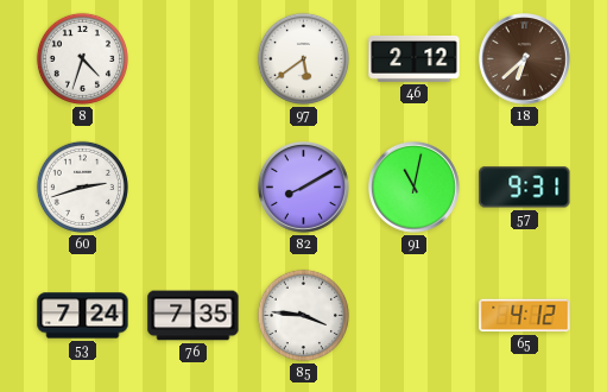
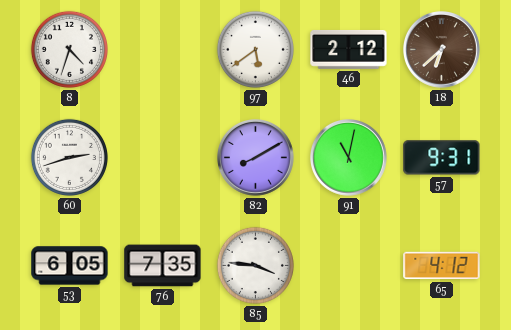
53: 7:24 -> 6:05
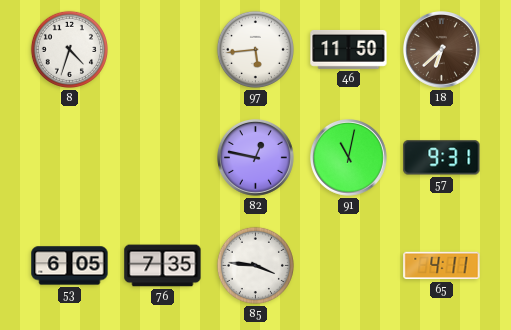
97: 5:39 -> 5:44
46: 2:12 -> 11:50
60: 2:42 -> none
82: 8:10 -> 12:47
65: 4:12 -> 4:11
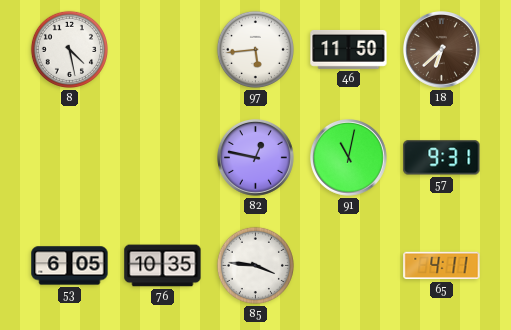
8: 4:33 -> 4:28
76: 7:35 -> 10:35
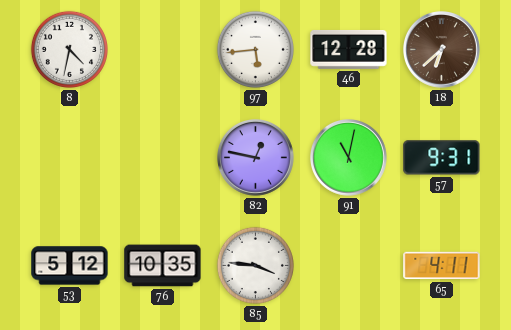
8: 4:28 -> 4:32
46: 11:50 -> 12:28
53: 6:05 -> 5:12
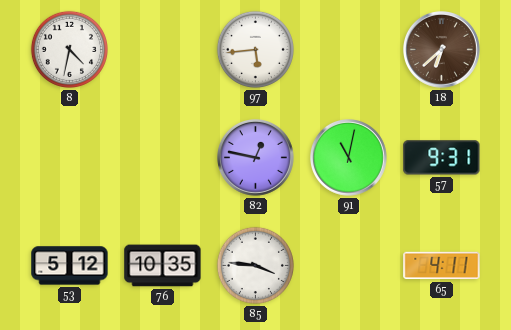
46: 12:28 -> none
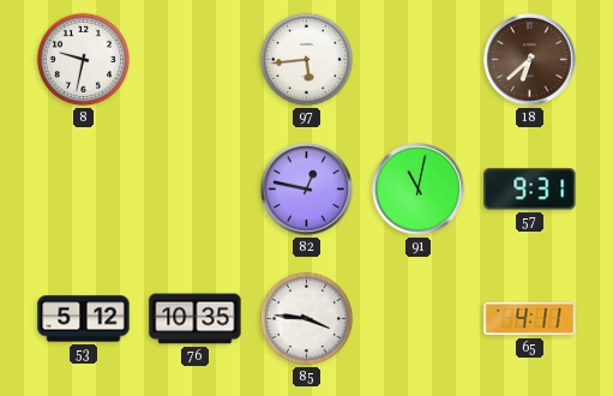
8: 4:32 -> 9:32
